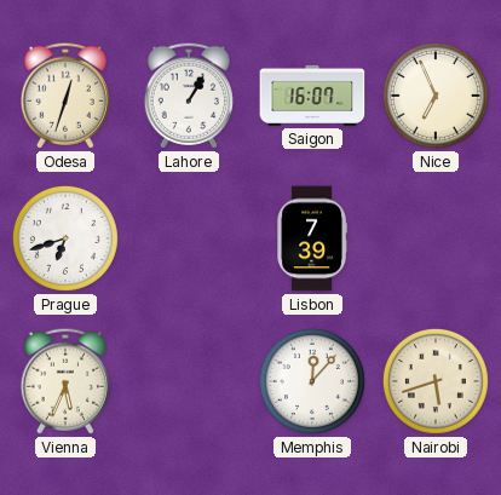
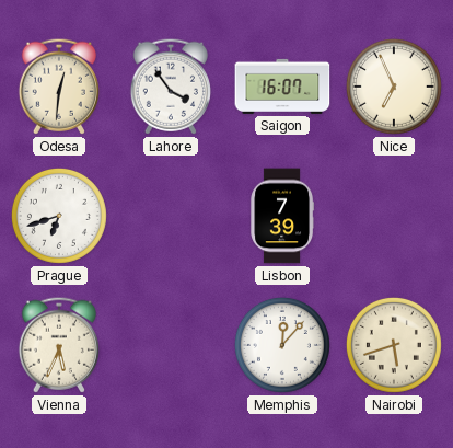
Odesa: 12:33 -> 12:31
Lahore: 1:05 -> 3:54
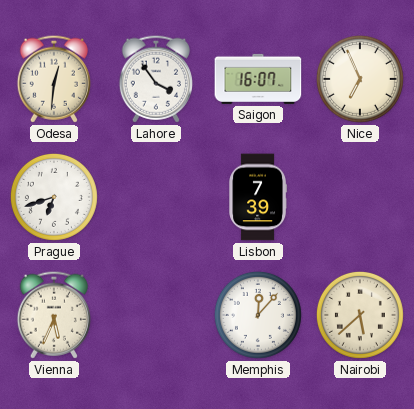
Nairobi: 5:42 -> 5:38
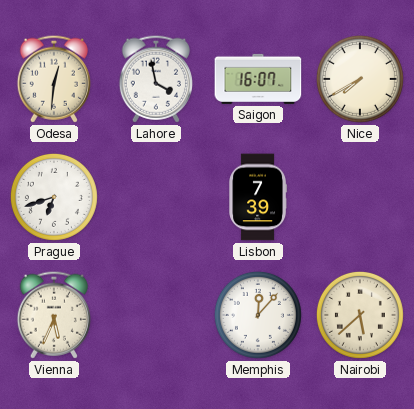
Lahore: 3:54 -> 3:58
Nice: 6:56 -> 7:40
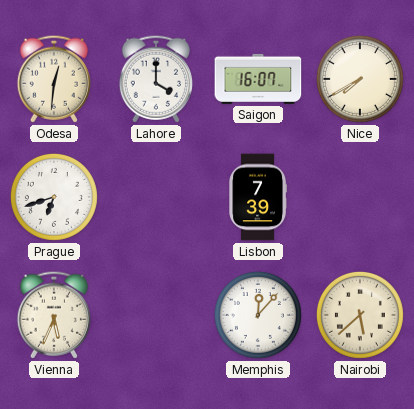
Lahore: 3:58 -> 4:00
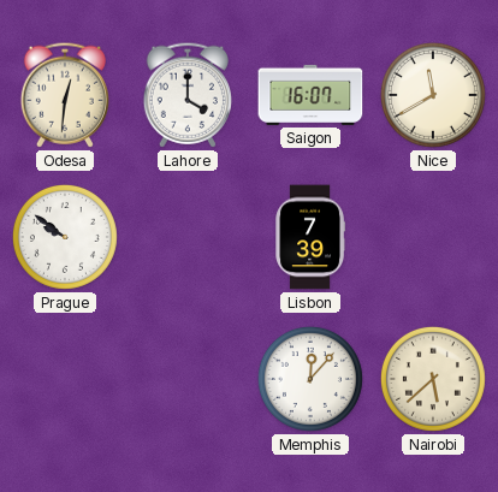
Nice: 7:40 -> 11:40
Prague: 6:42 -> 9:51
Vienna: 5:34 -> none
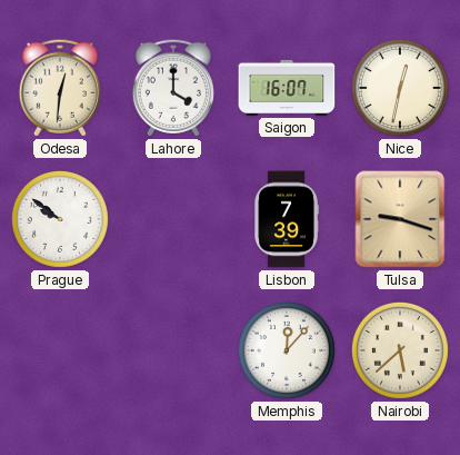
Nice: 11:40 -> 12:32
Tulsa: none -> 9:18
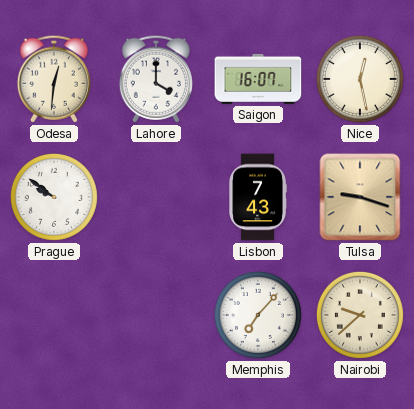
Nice: 12:32 -> 12:28
Lisbon: 7:39 -> 7:43
Memphis: 12:07 -> 7:07
Nairobi: 5:38 -> 9:38
